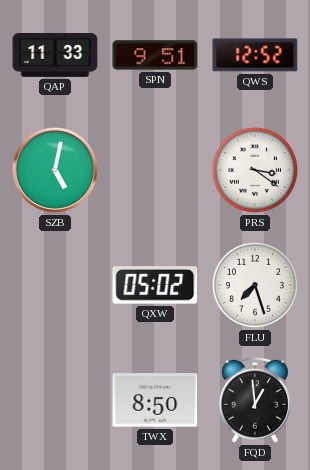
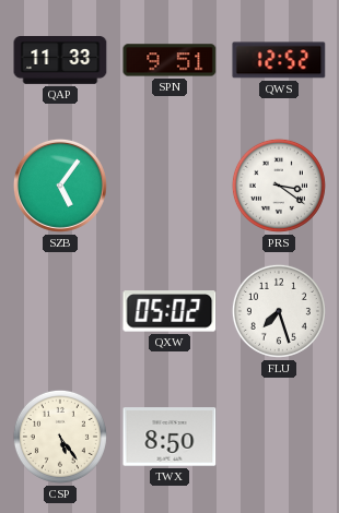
SZB: 5:02 -> 5:06
CSP: none -> 5:24
FQD: 12:59 -> none
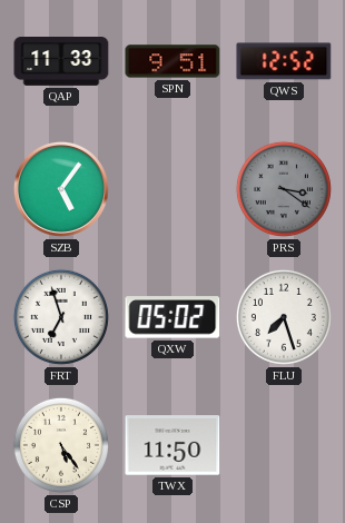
PRS dial: white -> grey
FRT: none -> 6:57
TWX: 8:50 -> 11:50
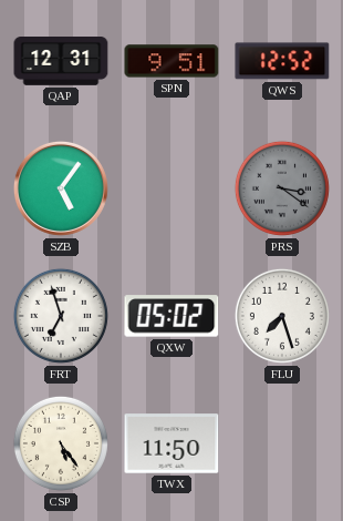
QAP: 11:33 -> 12:31
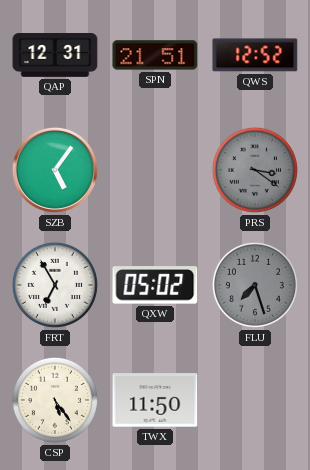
SPN: 9:51 -> 21:51
FRT: 6:57 -> 6:55
FLU dial: white -> grey
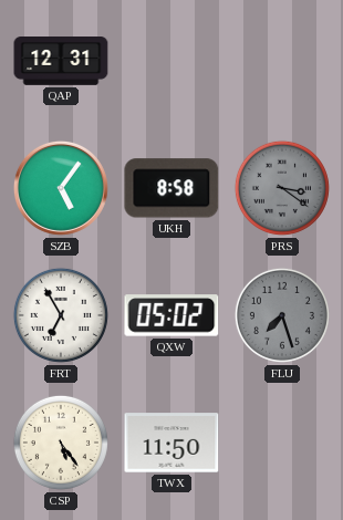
SPN: 21:51 -> none
QWS: 12:52 -> none
UKH: none -> 8:58
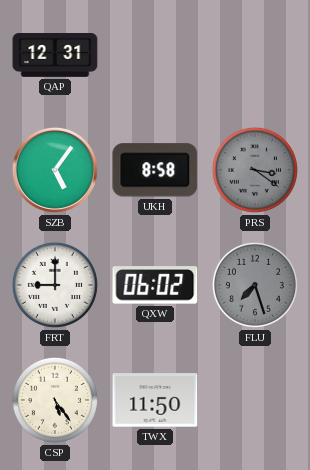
FRT: 6:55 -> 9:00
QXW: 05:02 -> 06:02
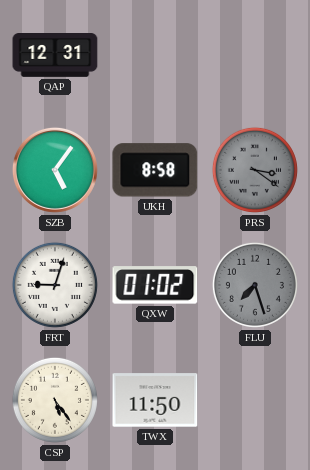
FRT: 9:00 -> 9:03
QXW: 06:02 -> 01:02
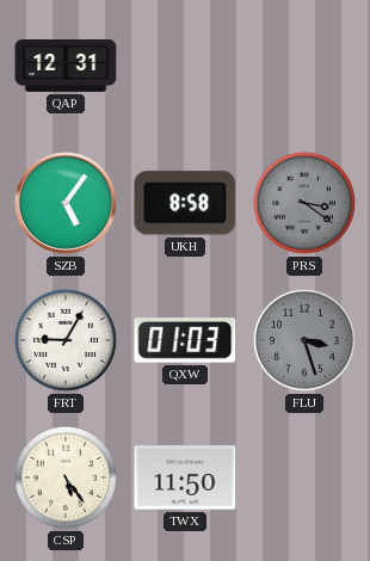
FRT: 9:03 -> 9:05
QXW: 01:02 -> 01:03
FLU: 7:27 -> 3:27
